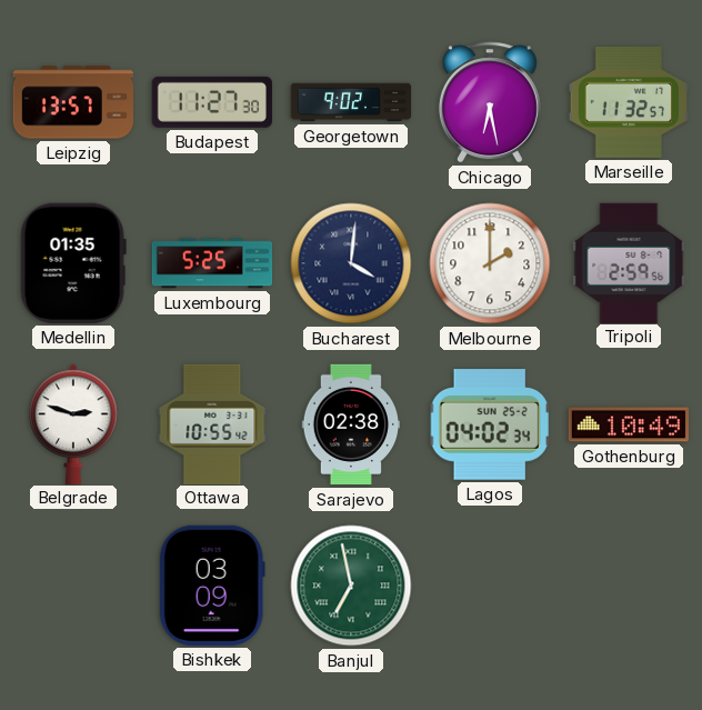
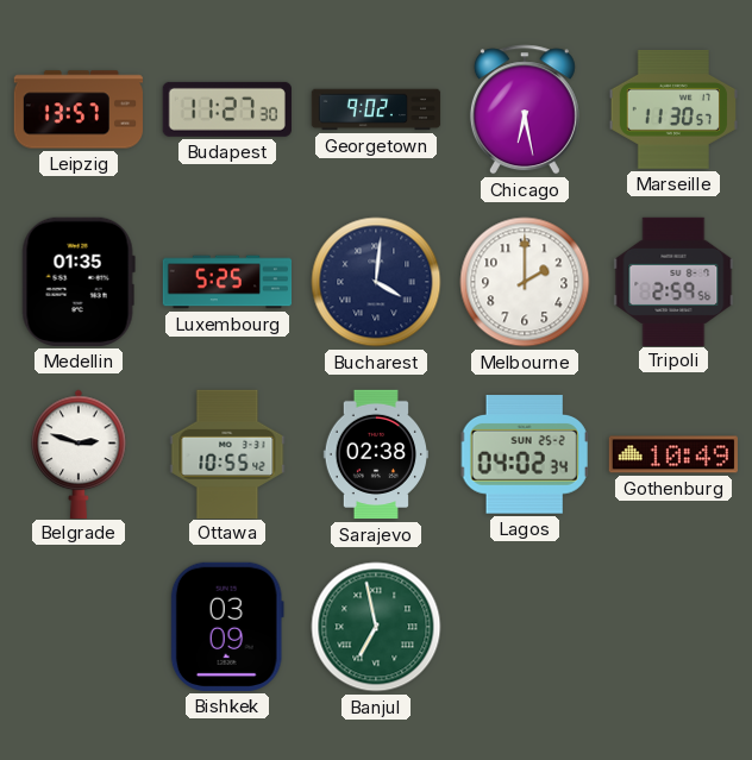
Marseille: 11:32 -> 11:30
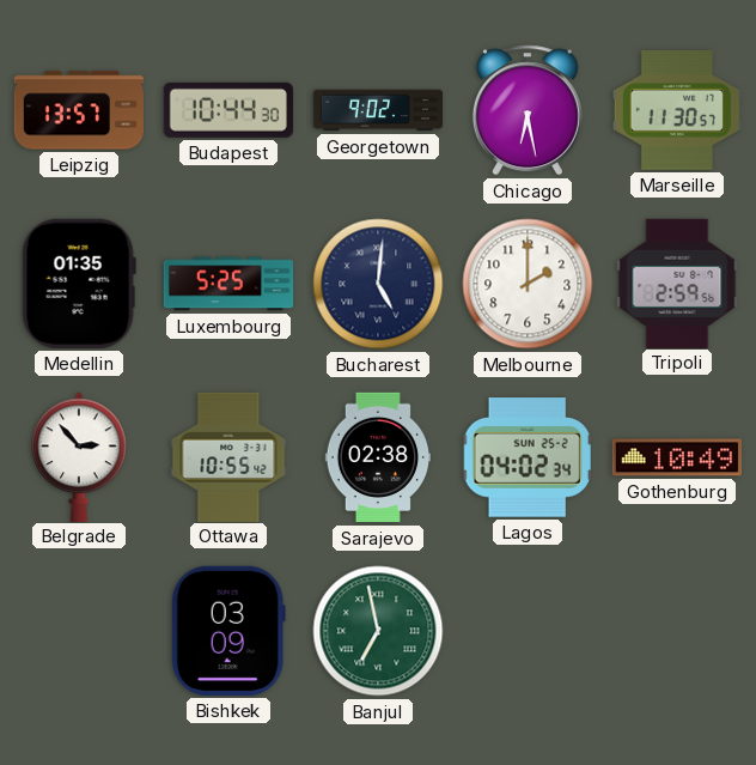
Budapest: 11:27 -> 10:44
Bucharest: 4:01 -> 5:01
Belgrade: 2:48 -> 2:53
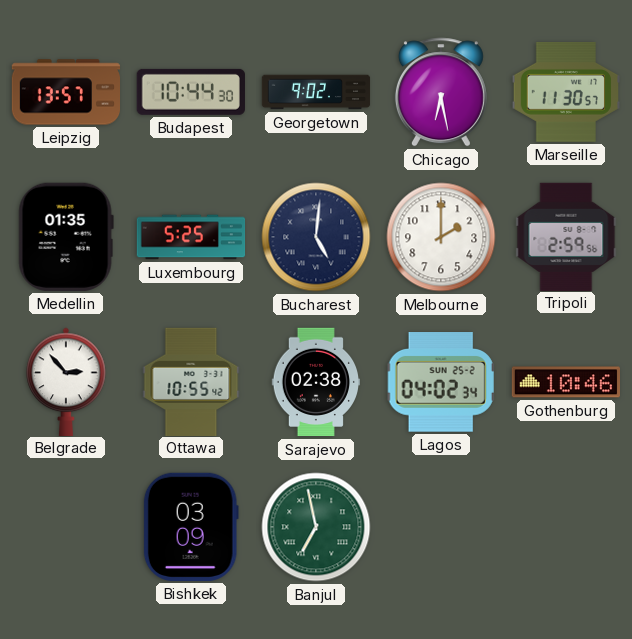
Gothenburg: 10:49 -> 10:46
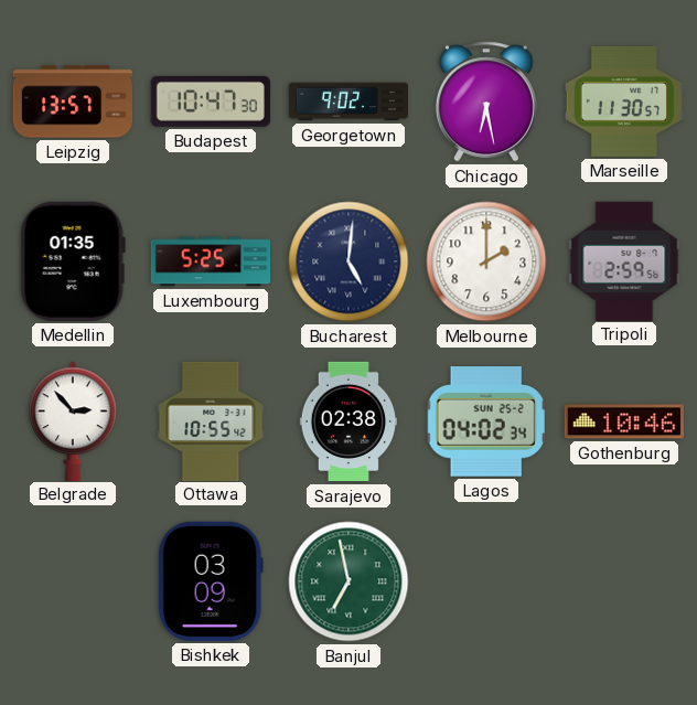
Budapest: 10:44 -> 10:47
